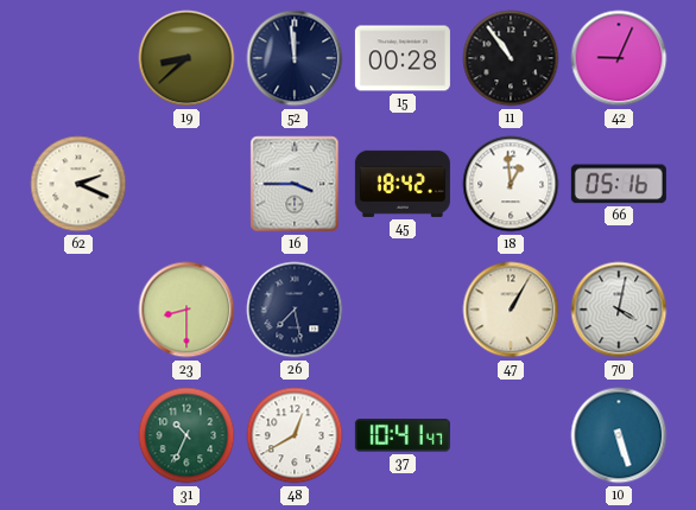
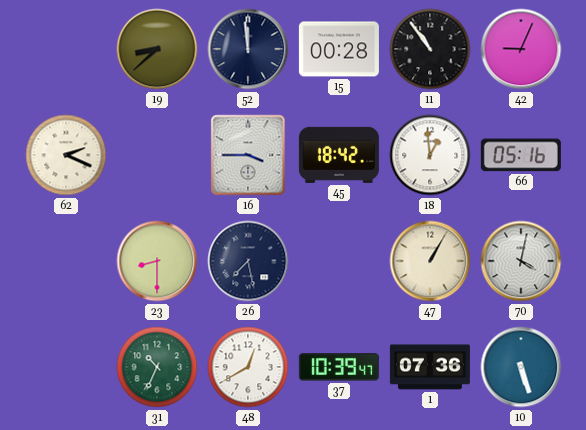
37: 10:41 -> 10:39
1: none -> 07:36
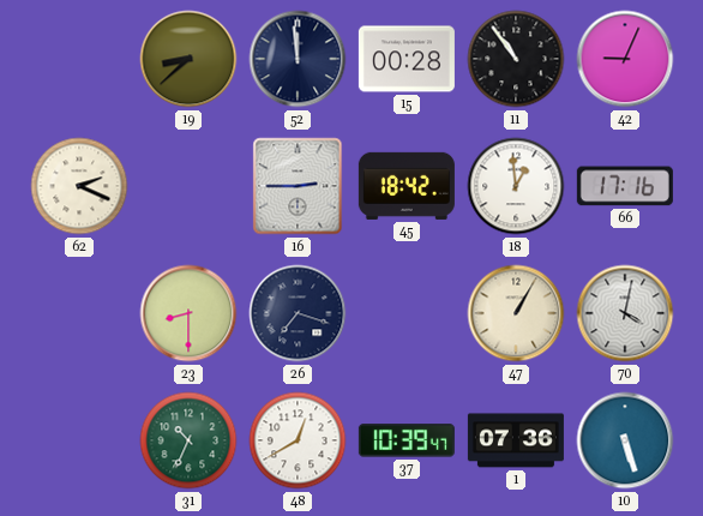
16: 3:45 -> 2:45
66: 05:16 -> 17:16
26: 7:28 -> 7:18
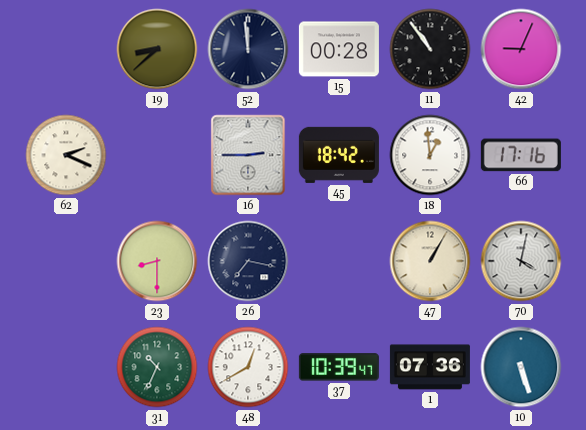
26: 7:18 -> 7:17
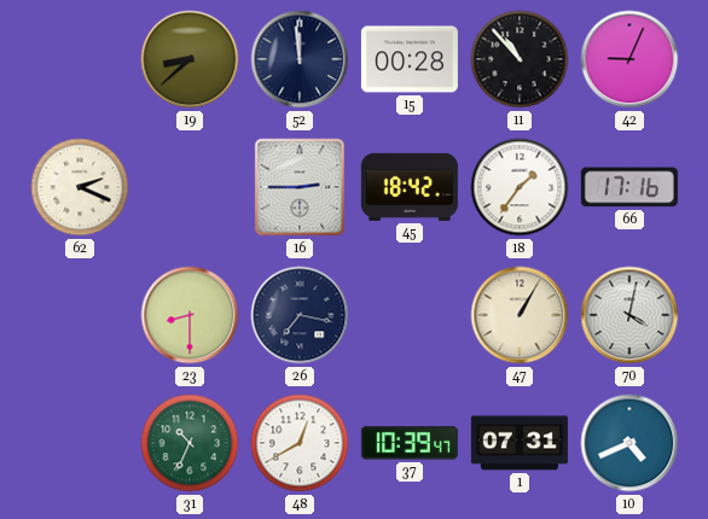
11: 10:54 -> 10:53
18: 12:59 -> 1:36
1: 07:36 -> 07:31
10: 5:27 -> 4:41
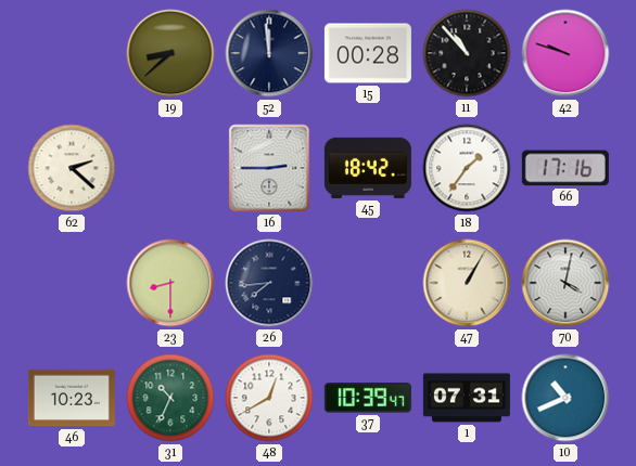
42: 9:04 -> 9:48
62: 2:19 -> 2:22
26: 7:17 -> 7:44
46: none -> 10:23
10: 4:41 -> 10:41
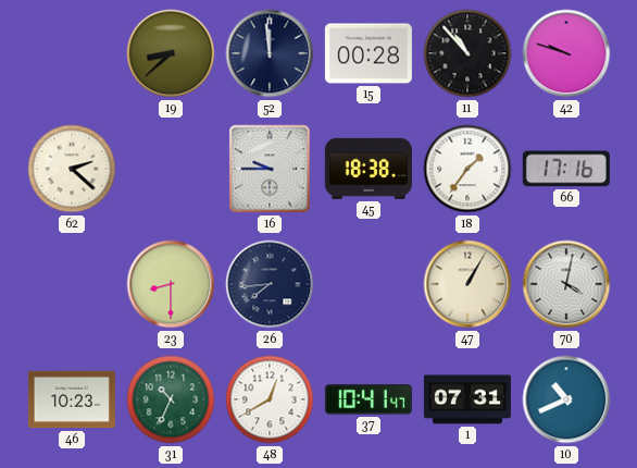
16: 2:45 -> 9:45
45: 18:42 -> 18:38
37: 10:39 -> 10:41
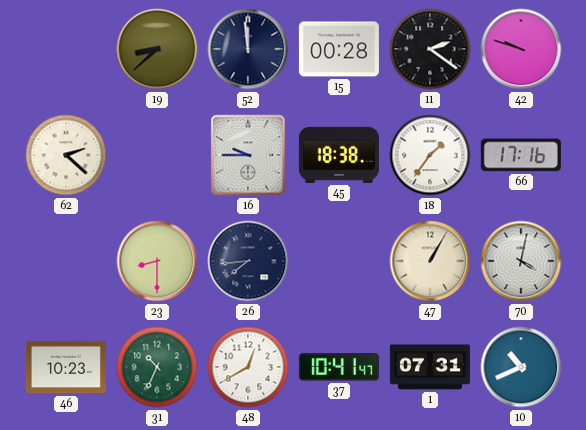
11: 10:53 -> 2:21
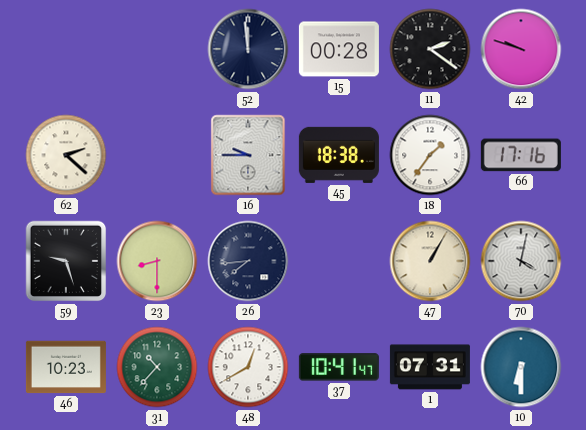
19: 8:38 -> none
59: none -> 9:27
31: 10:34 -> 10:37
10: 10:41 -> 6:30
